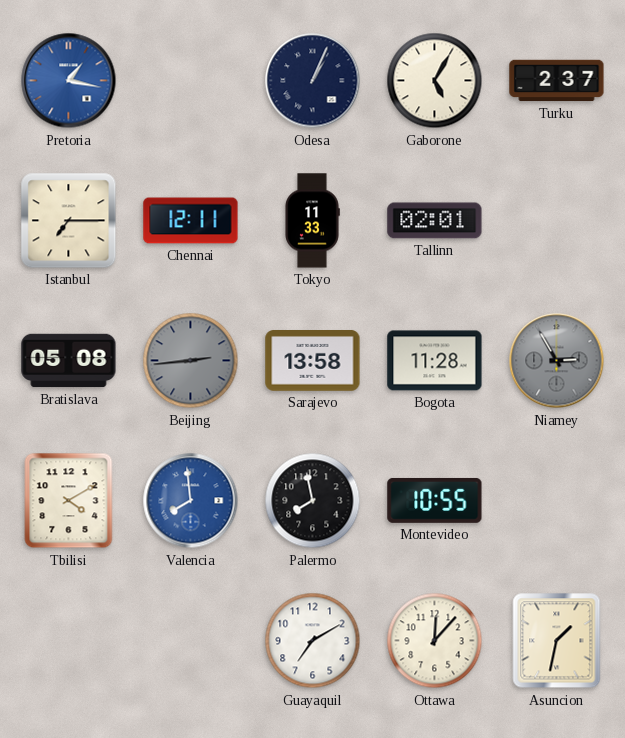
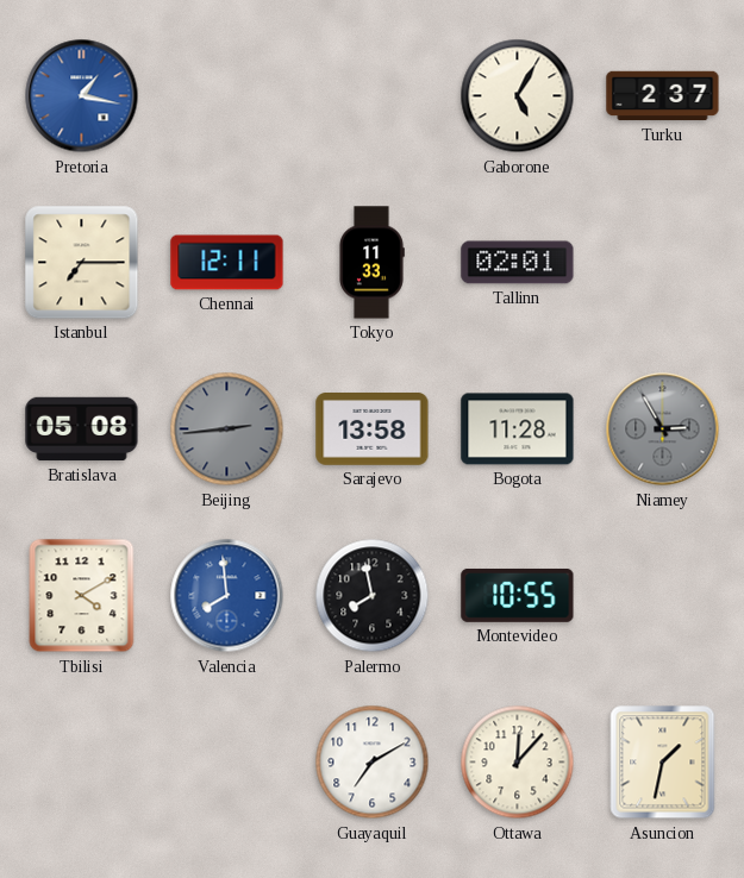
Odesa: 1:04 -> none
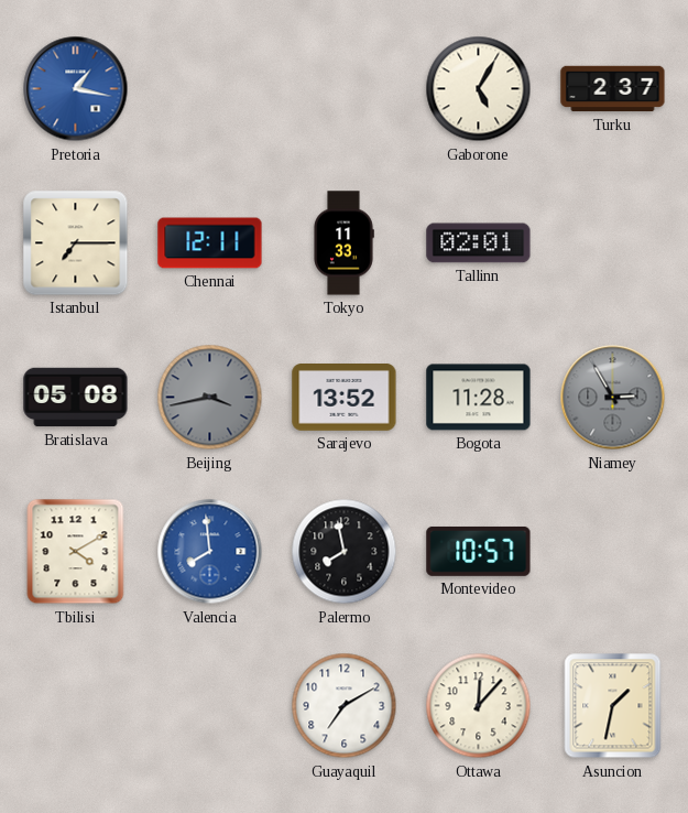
Beijing: 2:44 -> 3:43
Sarajevo: 13:58 -> 13:52
Montevideo: 10:55 -> 10:57
